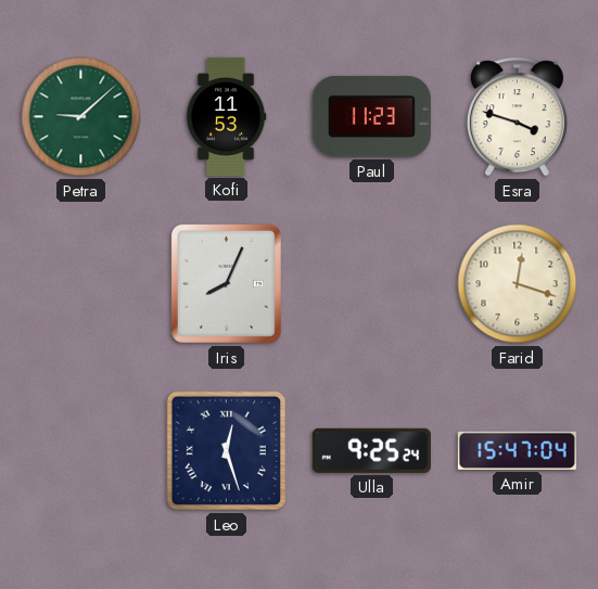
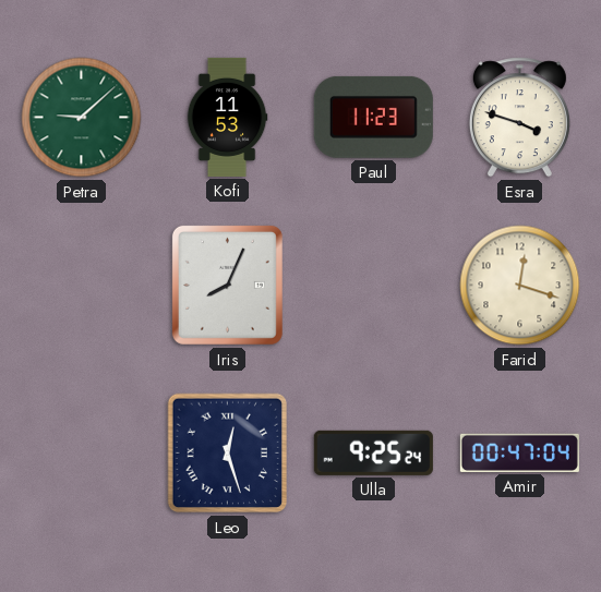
Amir: 15:47 -> 00:47
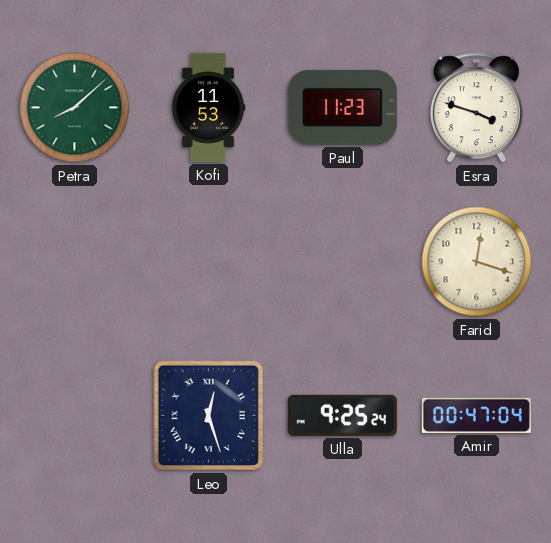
Petra: 9:08 -> 8:08
Iris: 8:04 -> none
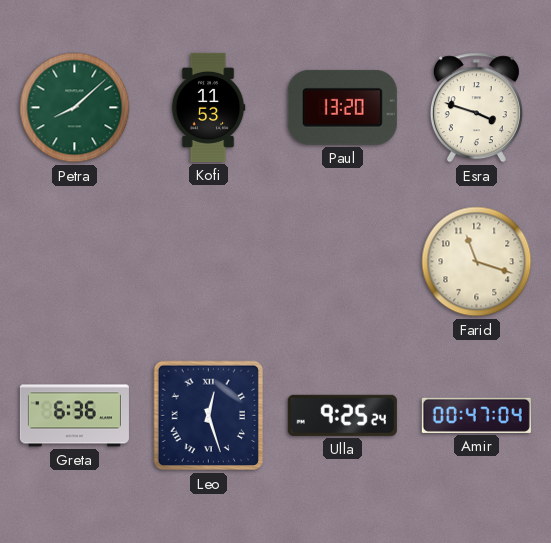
Paul: 11:23 -> 13:20
Farid: 12:18 -> 11:18
Greta: none -> 6:36
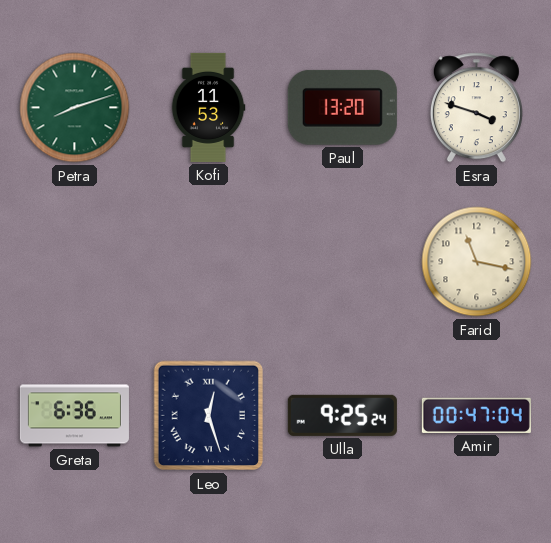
Petra: 8:08 -> 8:12
Farid: 11:18 -> 11:17
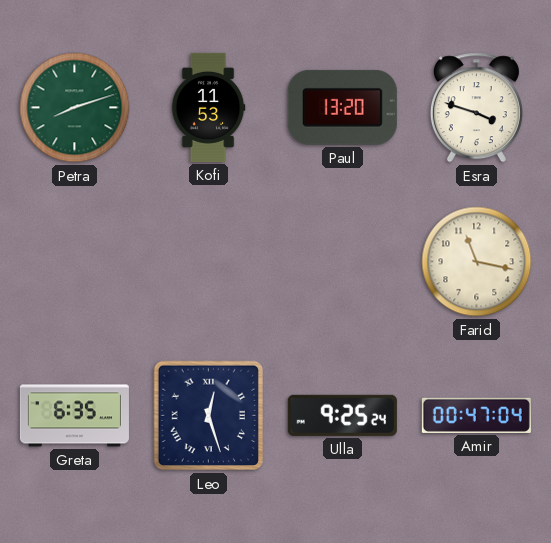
Greta: 6:36 -> 6:35
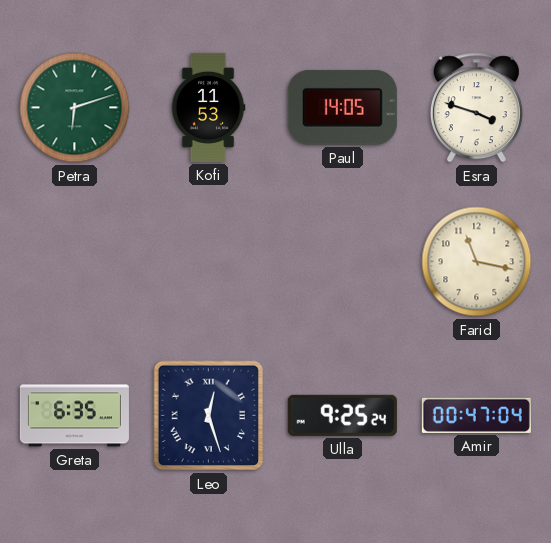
Petra: 8:12 -> 6:12
Paul: 13:20 -> 14:05
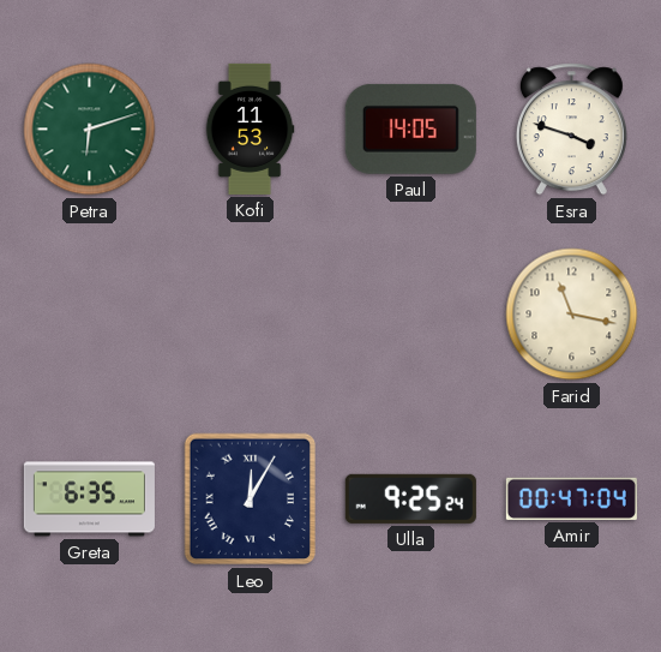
Leo: 12:27 -> 12:05
